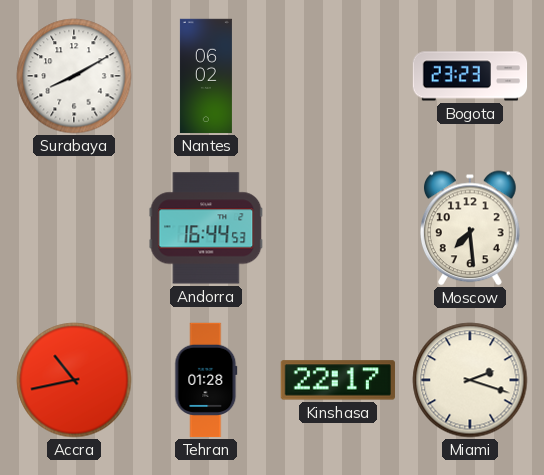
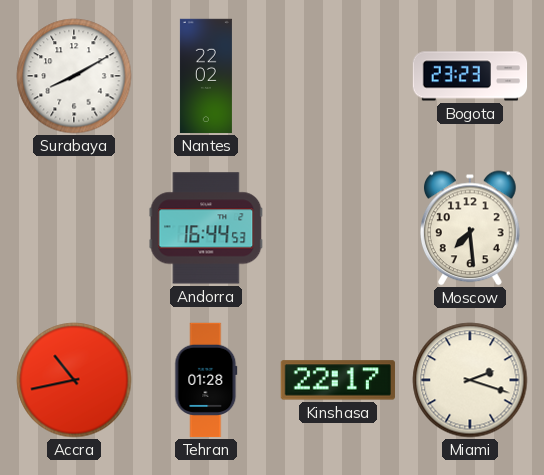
Nantes: 06:02 -> 22:02
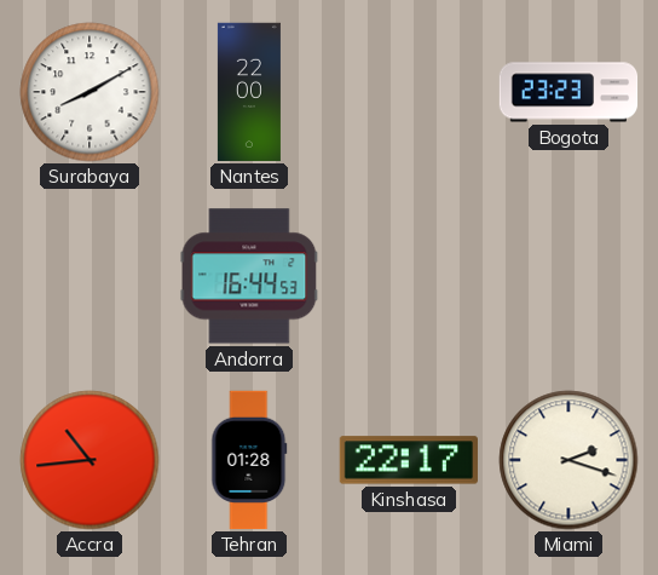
Nantes: 22:02 -> 22:00
Moscow: 7:29 -> none
Accra: 10:43 -> 10:44
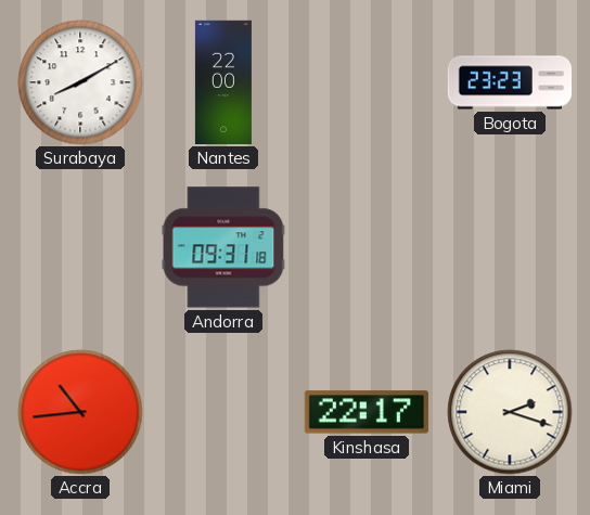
Andorra: 16:44 -> 09:31
Tehran: 01:28 -> none
